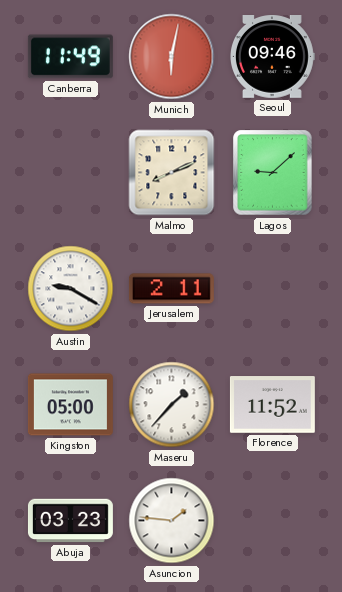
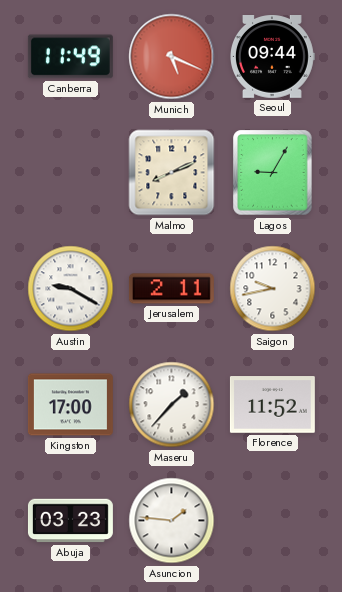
Munich: 6:02 -> 5:19
Seoul: 09:46 -> 09:44
Lagos: 9:08 -> 9:05
Saigon: none -> 9:43
Kingston: 05:00 -> 17:00
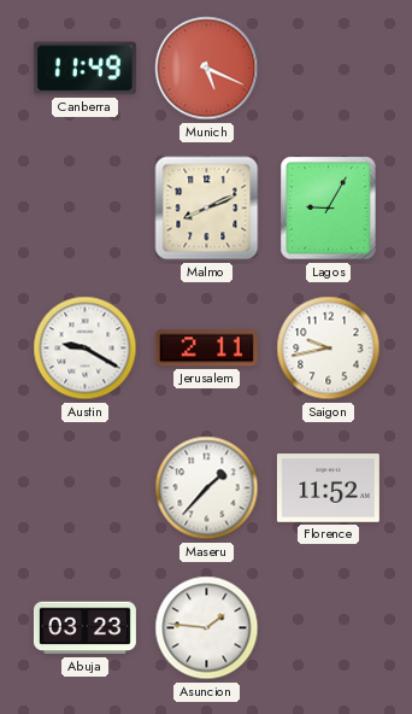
Seoul: 09:44 -> none
Kingston: 17:00 -> none
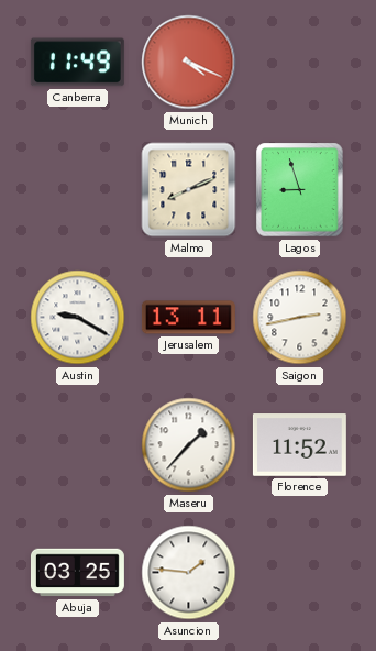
Munich: 5:19 -> 4:19
Lagos: 9:05 -> 8:57
Jerusalem: 2:11 -> 13:11
Saigon: 9:43 -> 2:43
Abuja: 03:23 -> 03:25
